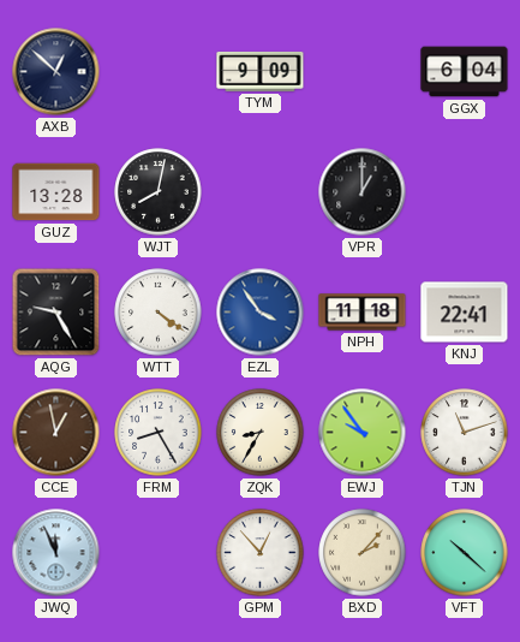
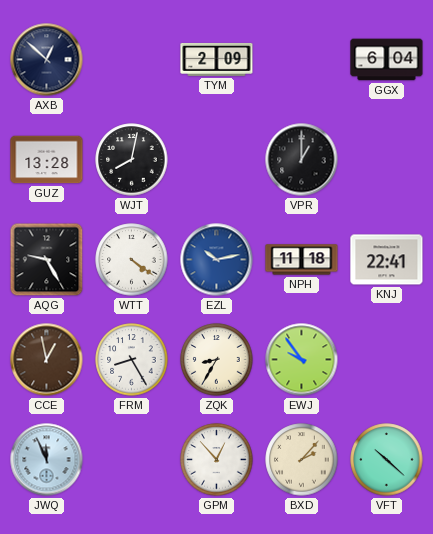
TYM: 9:09 -> 2:09
EZL: 3:54 -> 10:13
TJN: 11:12 -> none
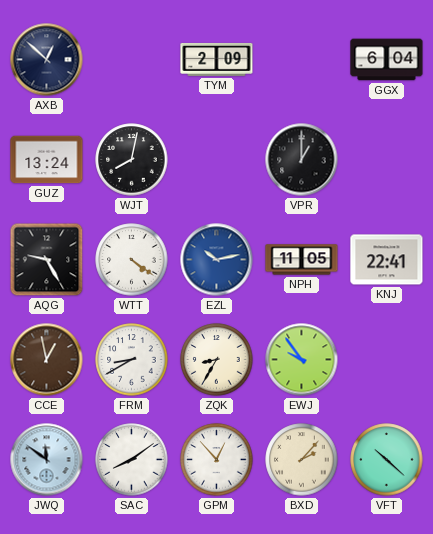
GUZ: 13:28 -> 13:24
NPH: 11:18 -> 11:05
FRM: 8:25 -> 8:40
JWQ: 11:56 -> 11:51
SAC: none -> 8:09
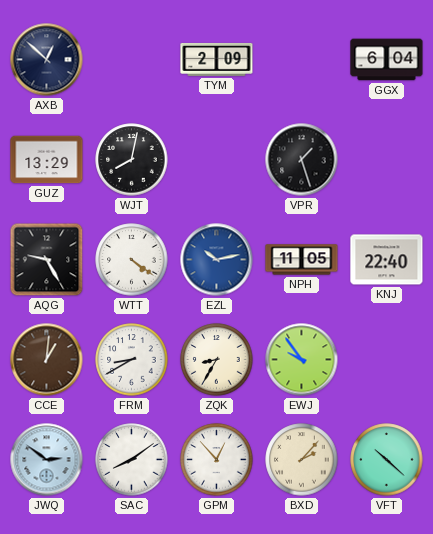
GUZ: 13:24 -> 13:29
VPR: 1:00 -> 1:27
KNJ: 22:41 -> 22:40
CCE: 12:58 -> 1:01
JWQ: 11:51 -> 2:51
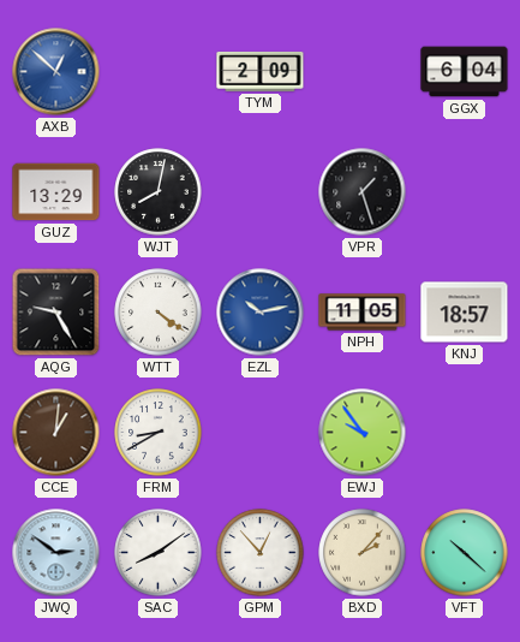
AXB dial: navy -> blue
KNJ: 22:40 -> 18:57
ZQK: 8:35 -> none
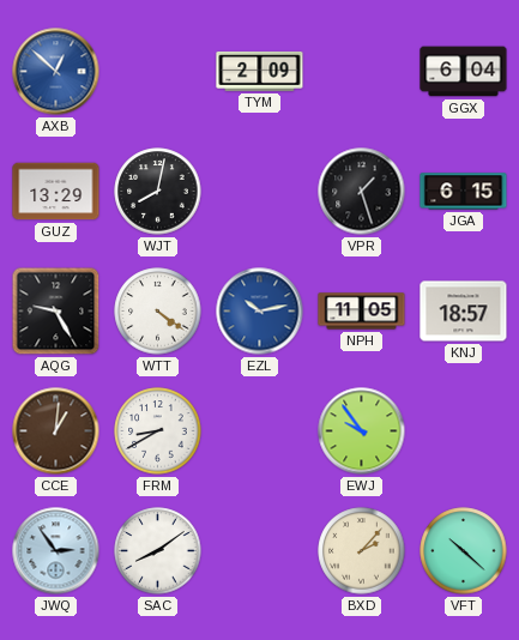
JGA: none -> 6:15
JWQ: 2:51 -> 2:54
GPM: 12:53 -> none
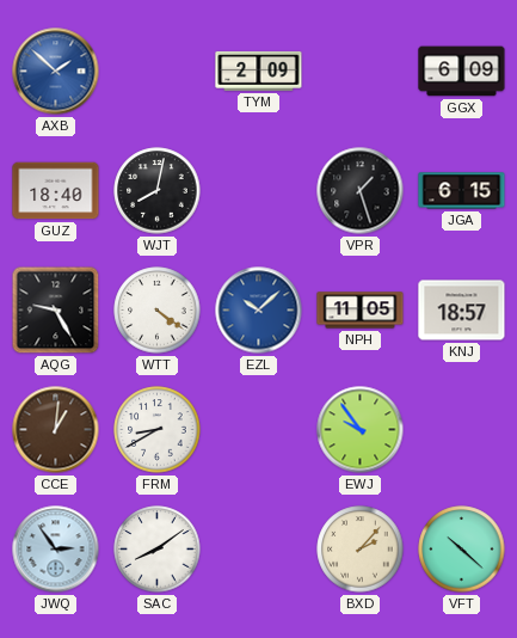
AXB: 12:52 -> 1:52
GGX: 6:04 -> 6:09
GUZ: 13:29 -> 18:40
EZL: 10:13 -> 10:08
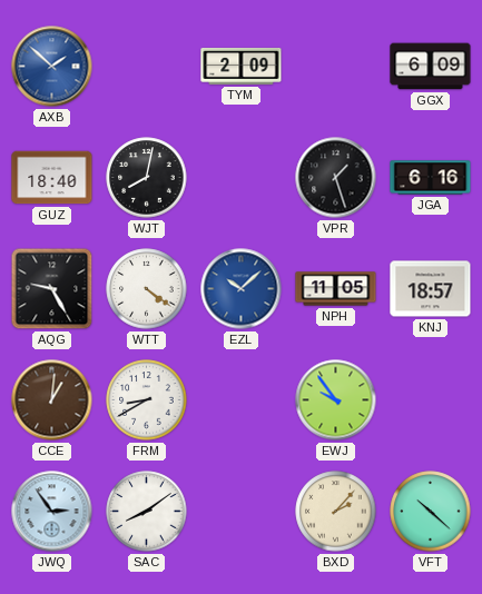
JGA: 6:15 -> 6:16
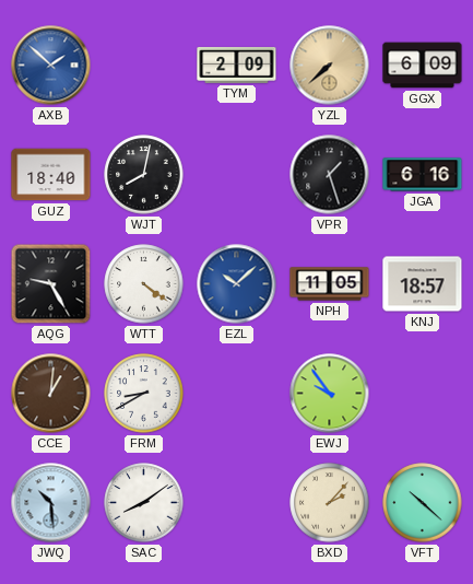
YZL: none -> 7:38
JWQ: 2:54 -> 10:29
